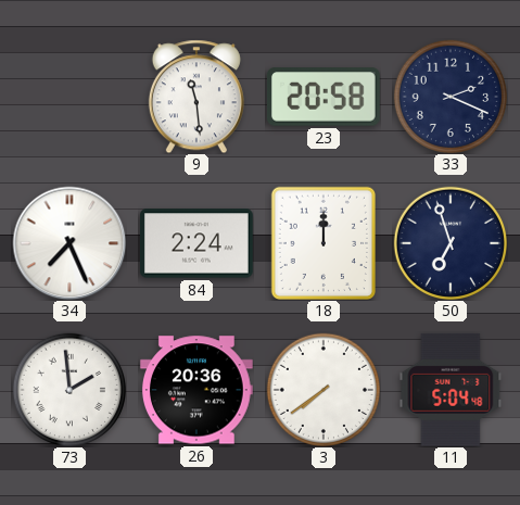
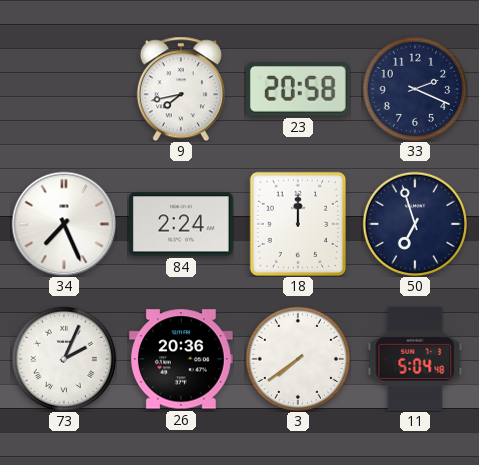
9: 11:29 -> 7:43
73: 1:59 -> 2:04
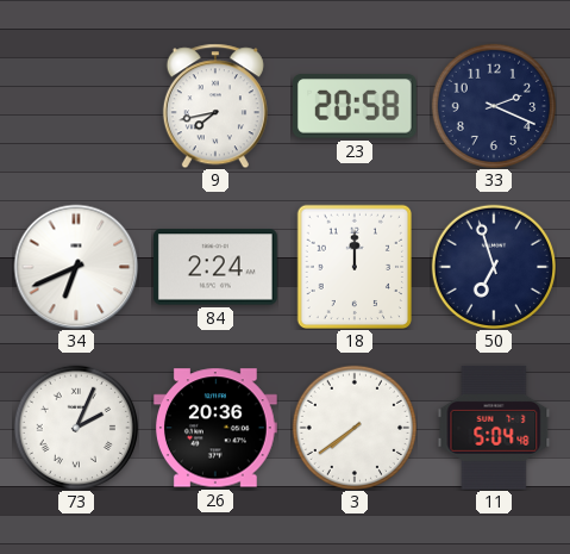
34: 7:26 -> 6:41
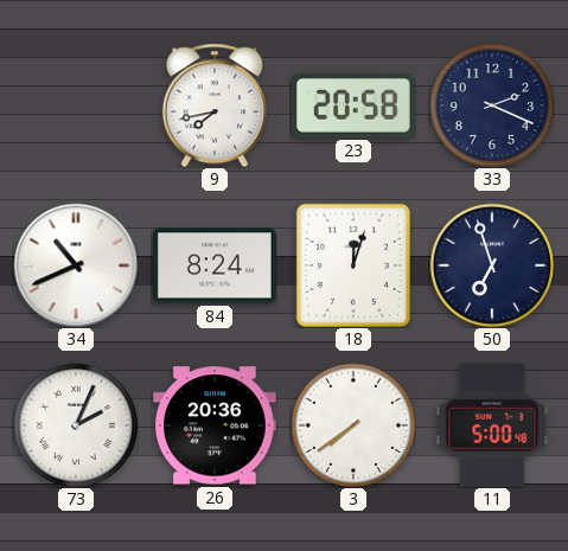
34: 6:41 -> 10:41
84: 2:24 -> 8:24
18: 12:00 -> 12:03
11: 5:04 -> 5:00
